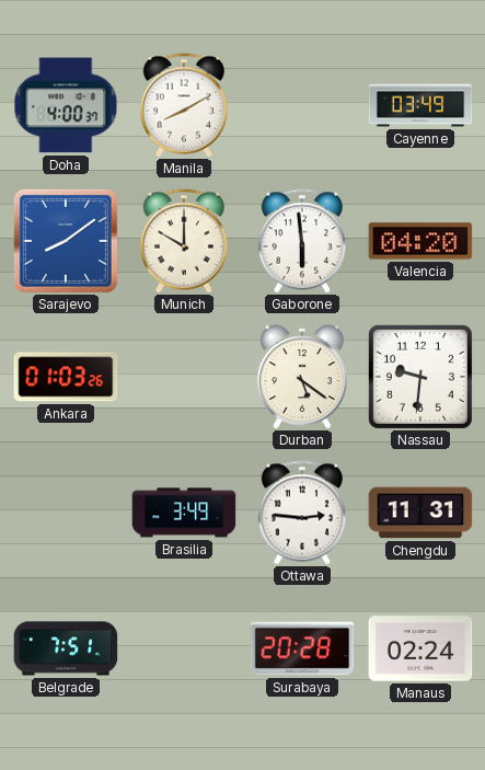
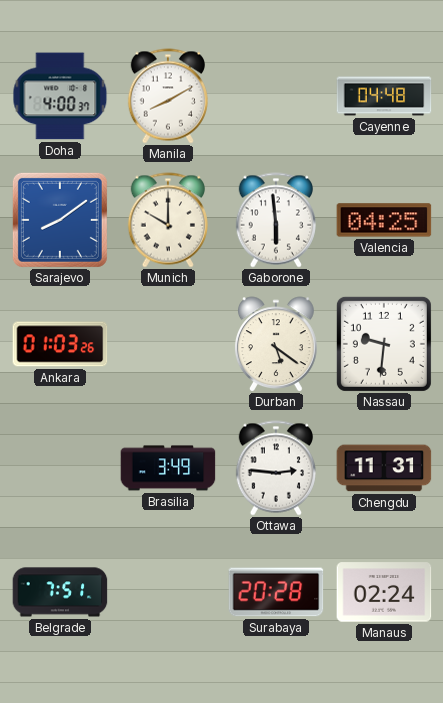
Cayenne: 03:49 -> 04:48
Valencia: 04:20 -> 04:25
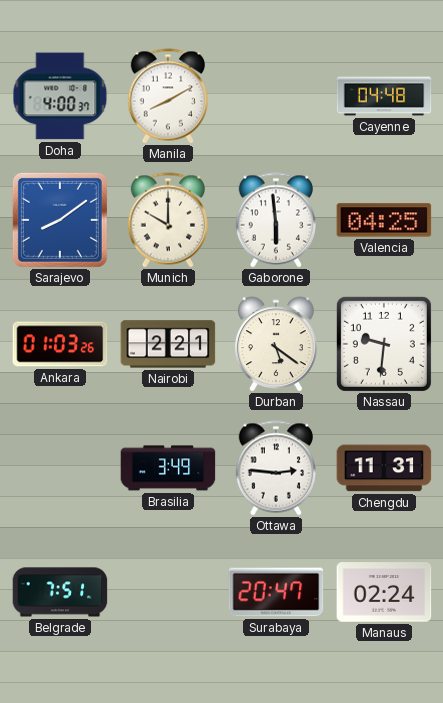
Nairobi: none -> 2:21
Surabaya: 20:28 -> 20:47
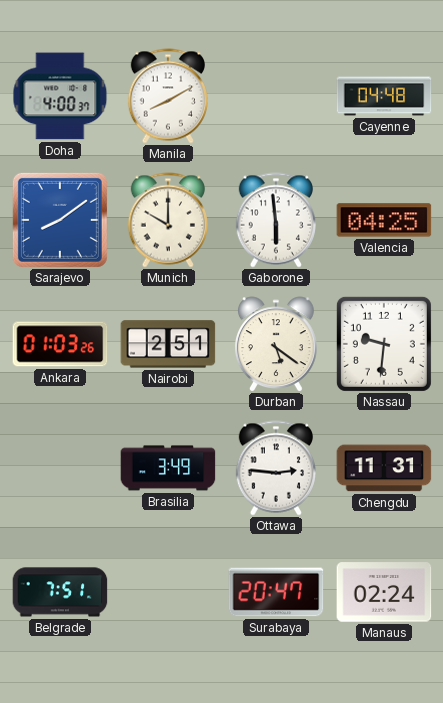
Nairobi: 2:21 -> 2:51
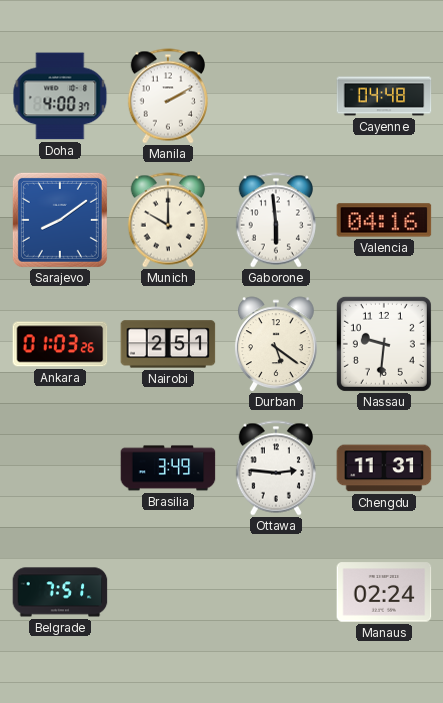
Manila: 8:10 -> 2:10
Valencia: 04:25 -> 04:16
Surabaya: 20:47 -> none
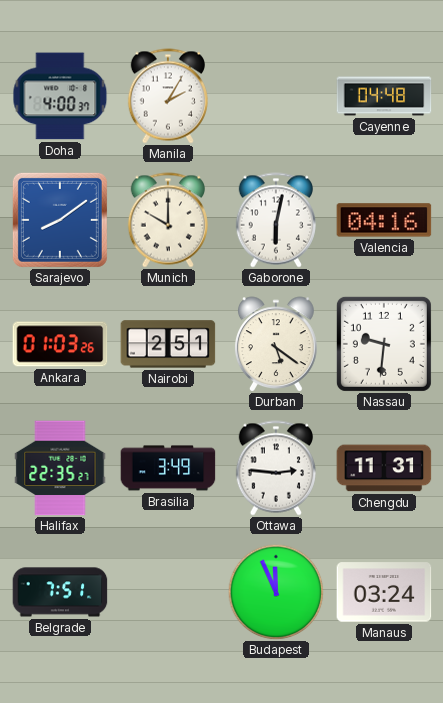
Manila: 2:10 -> 2:05
Gaborone: 5:59 -> 6:02
Halifax: none -> 22:35
Budapest: none -> 11:56
Manaus: 02:24 -> 03:24
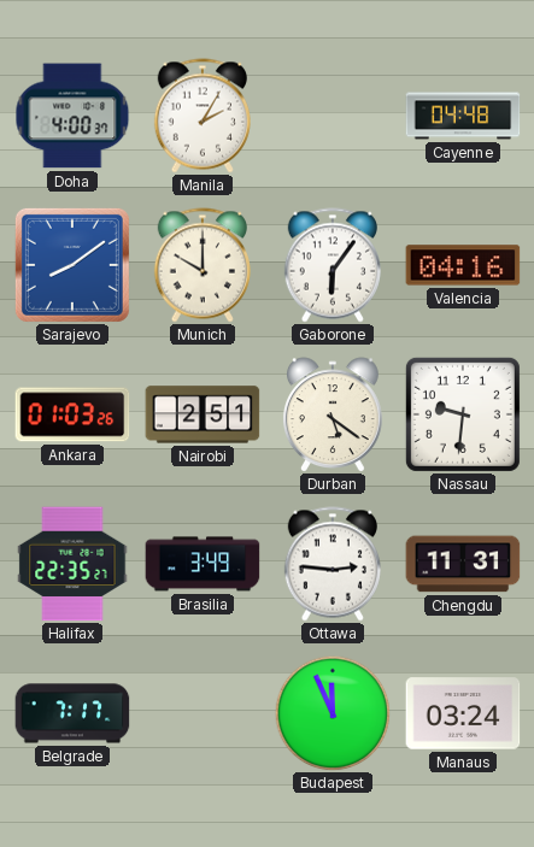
Gaborone: 6:02 -> 6:06
Belgrade: 7:51 -> 7:17
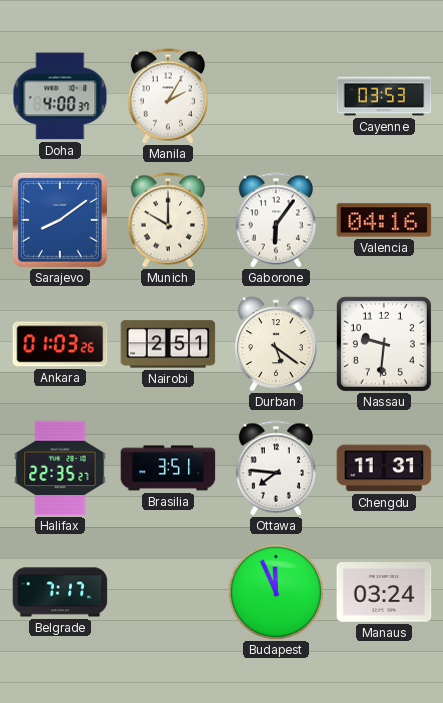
Cayenne: 04:48 -> 03:53
Brasilia: 3:49 -> 3:51
Ottawa: 2:46 -> 7:46
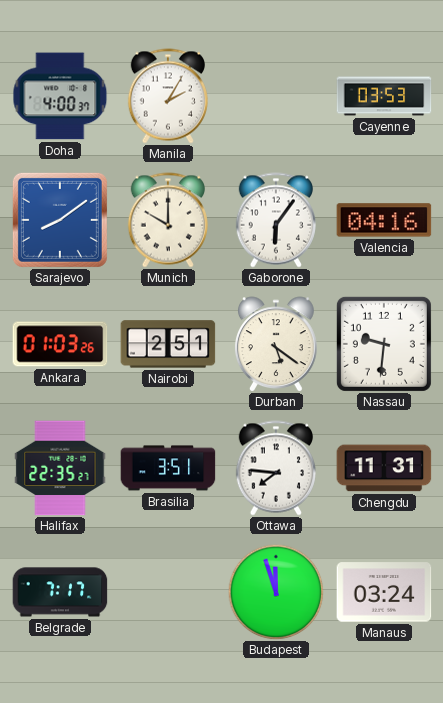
Budapest: 11:56 -> 11:57
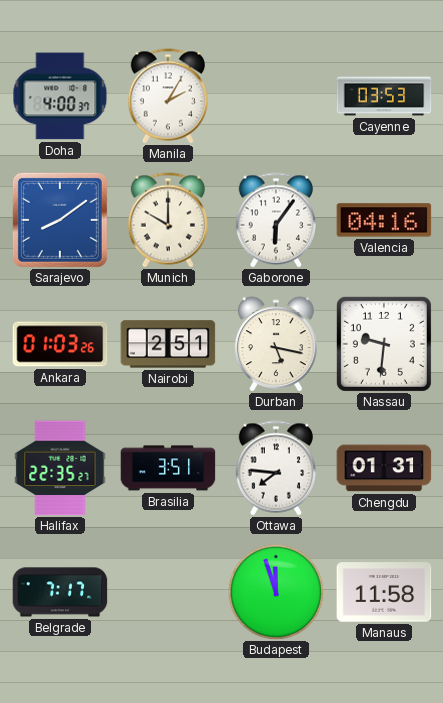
Durban: 5:21 -> 5:17
Chengdu: 11:31 -> 01:31
Manaus: 03:24 -> 11:58
